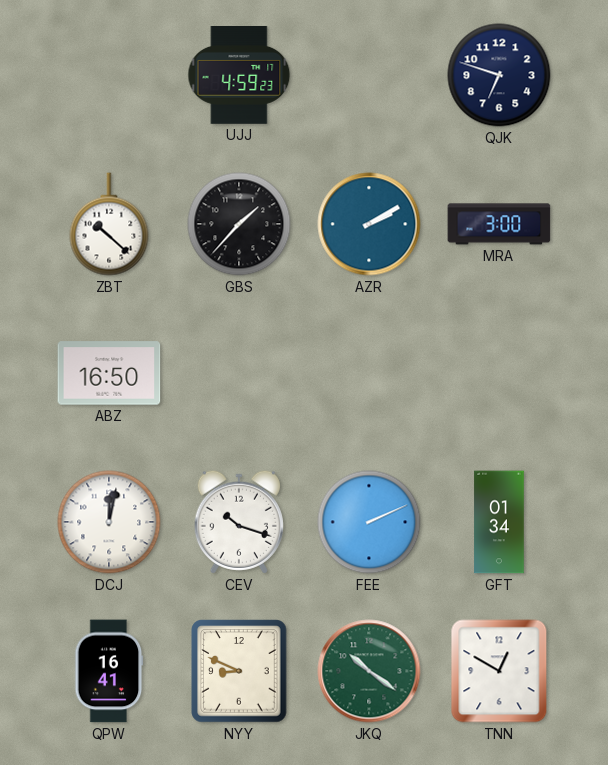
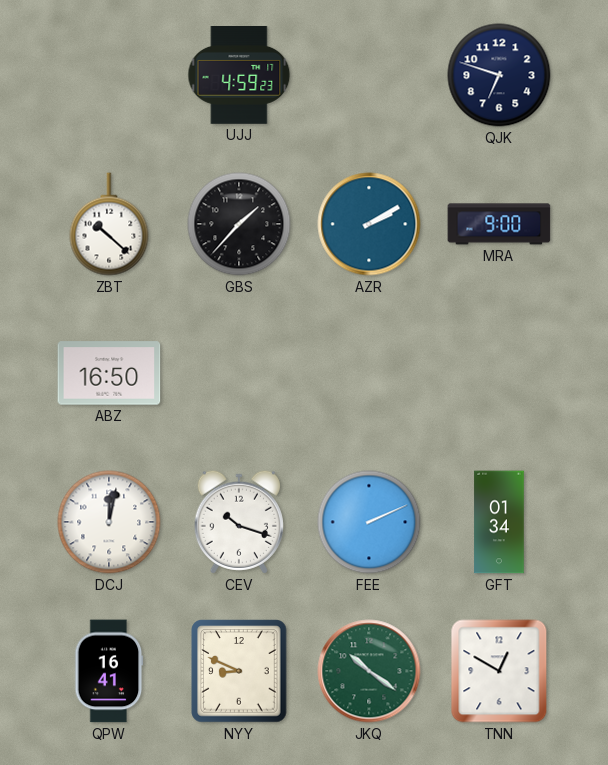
MRA: 3:00 -> 9:00
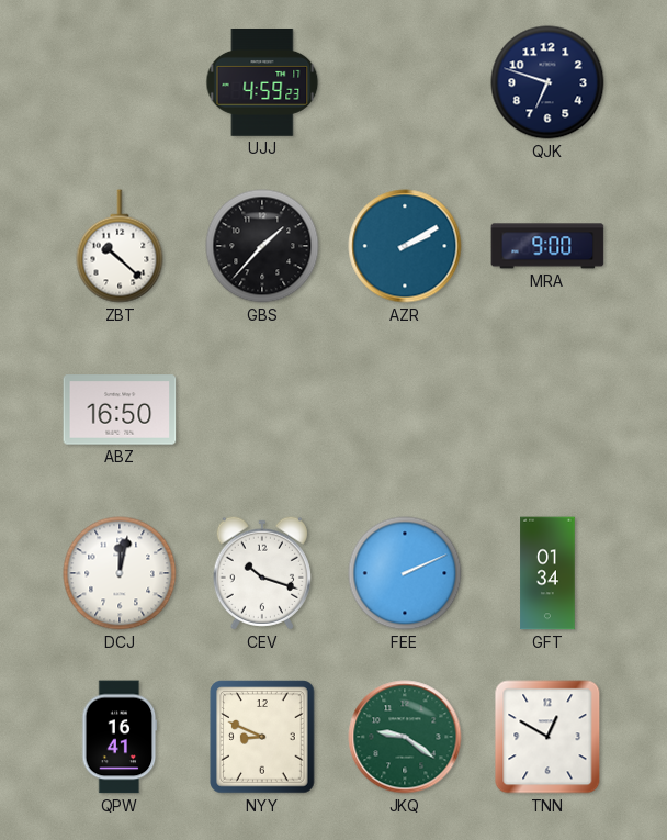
JKQ: 10:21 -> 9:21
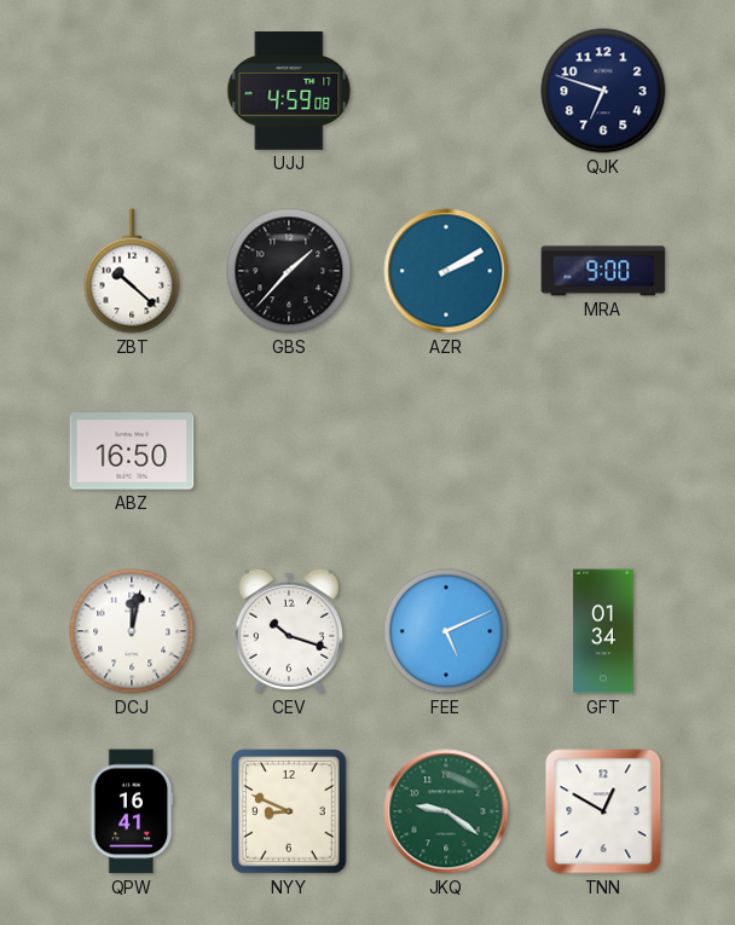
UJJ: 4:59:23 -> 4:59:08
FEE: 2:11 -> 5:11
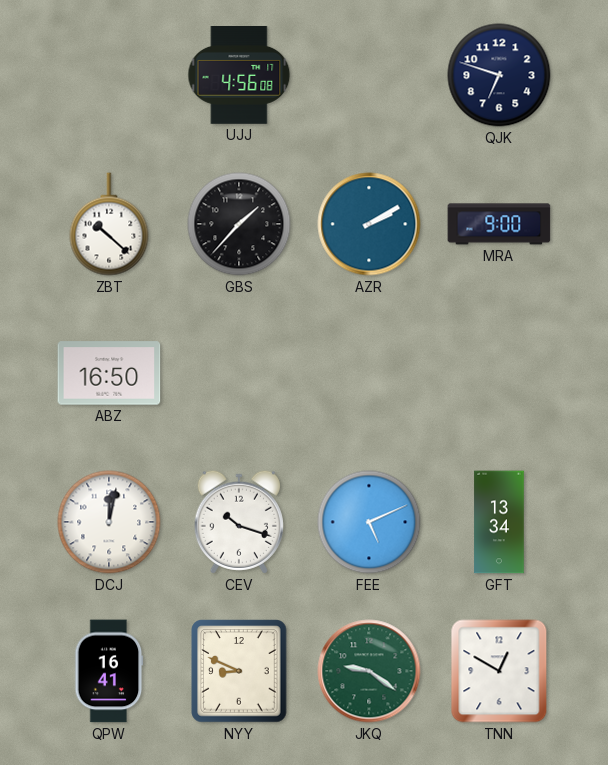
UJJ: 4:59 -> 4:56
GFT: 01:34 -> 13:34
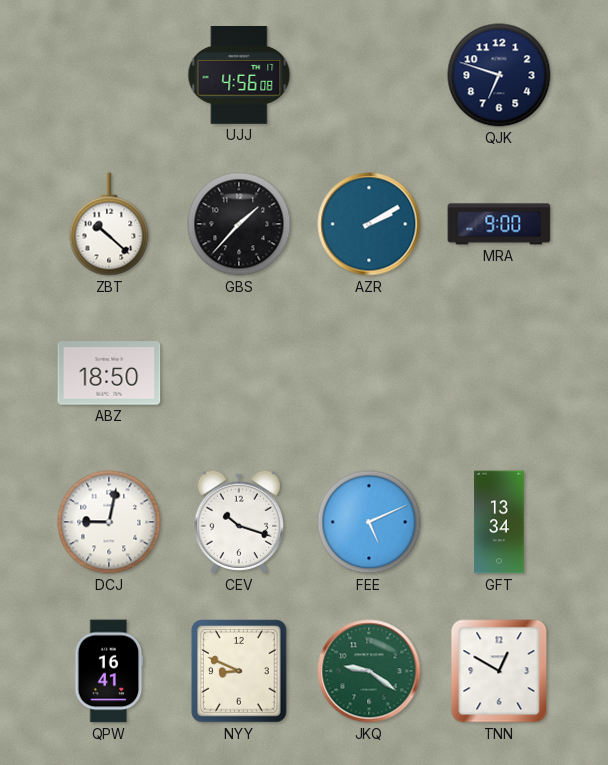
ABZ: 16:50 -> 18:50
DCJ: 12:02 -> 9:02
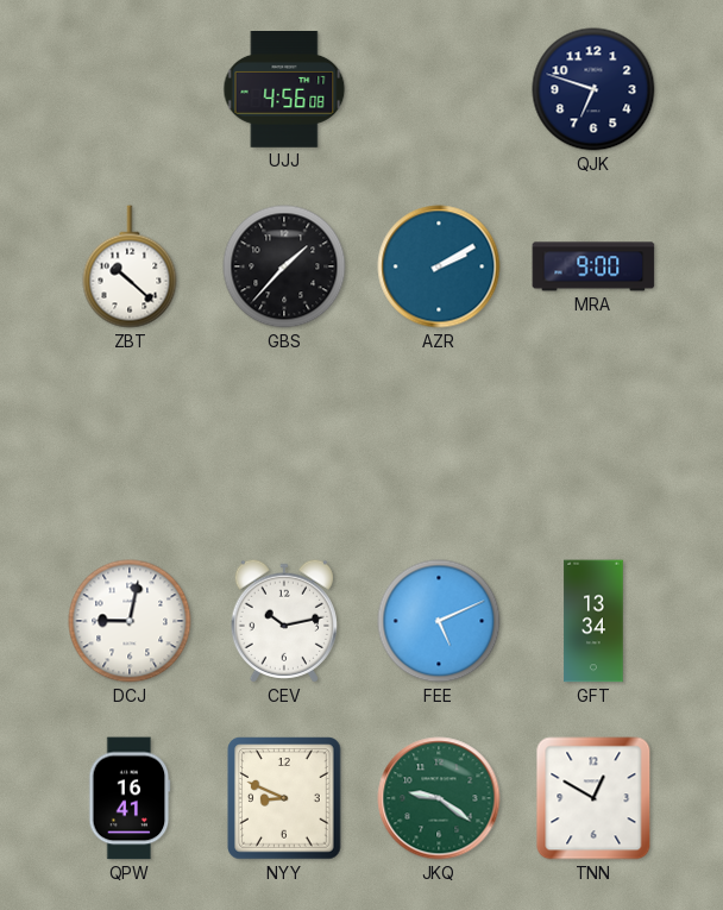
ABZ: 18:50 -> none
CEV: 10:18 -> 10:13
